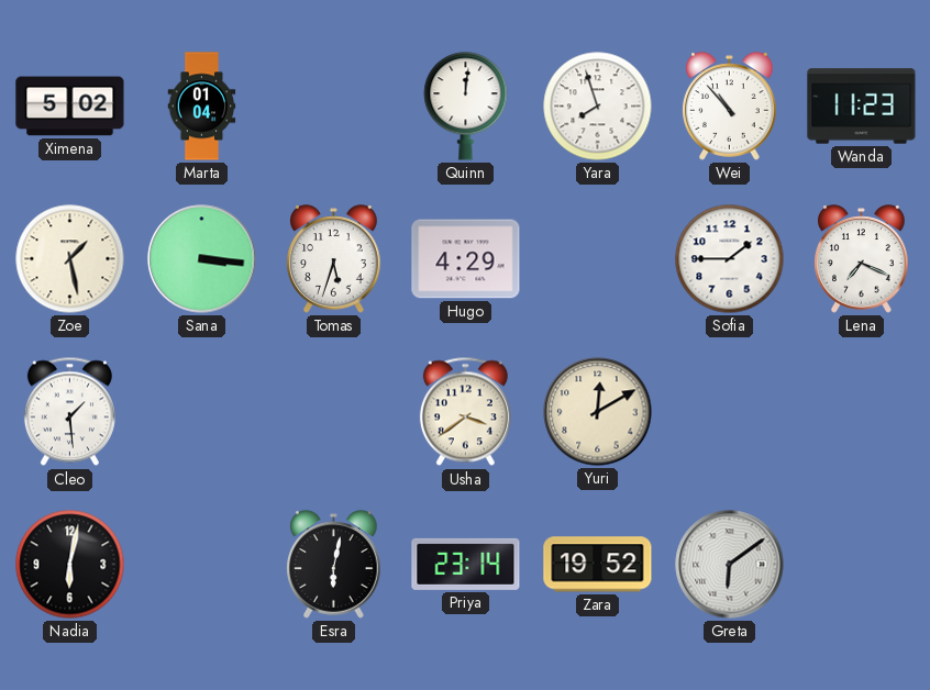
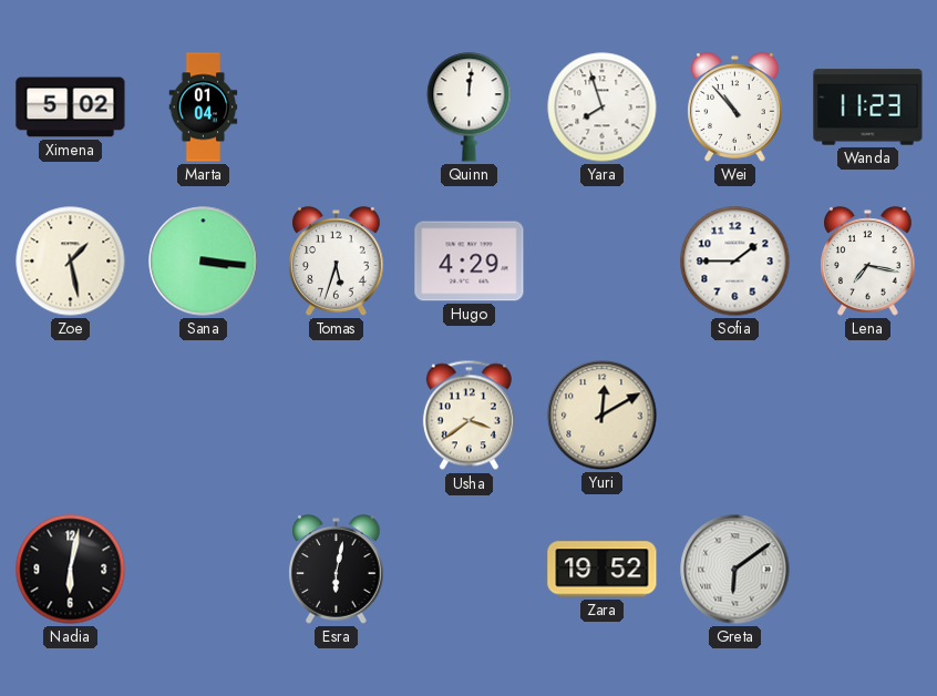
Lena: 7:19 -> 7:17
Cleo: 1:29 -> none
Priya: 23:14 -> none
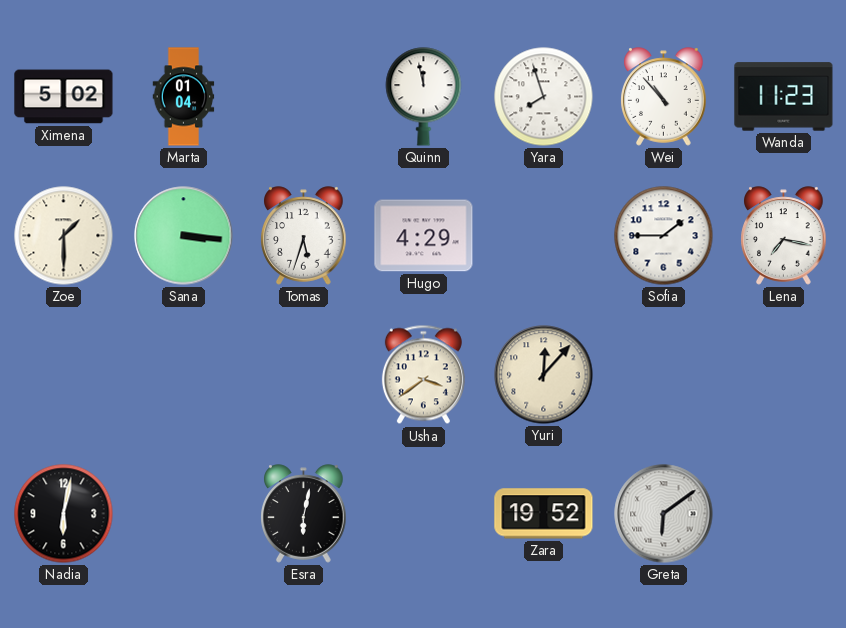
Quinn: 12:01 -> 11:58
Zoe: 1:28 -> 1:30
Yuri: 12:10 -> 12:07
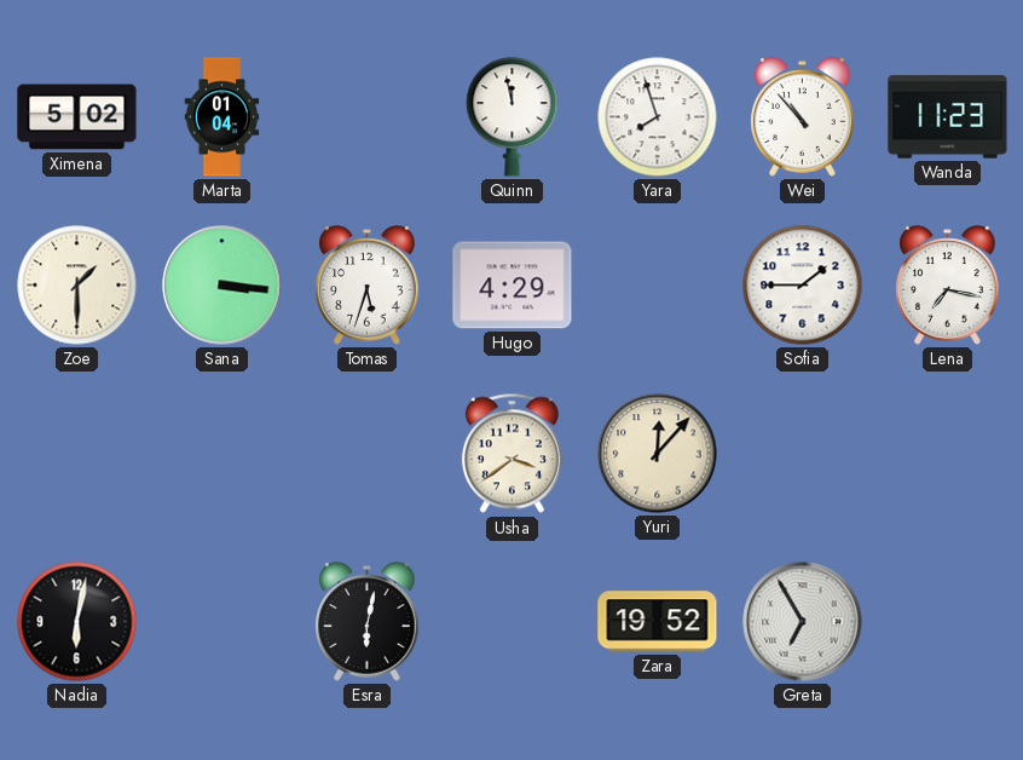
Greta: 6:09 -> 6:55
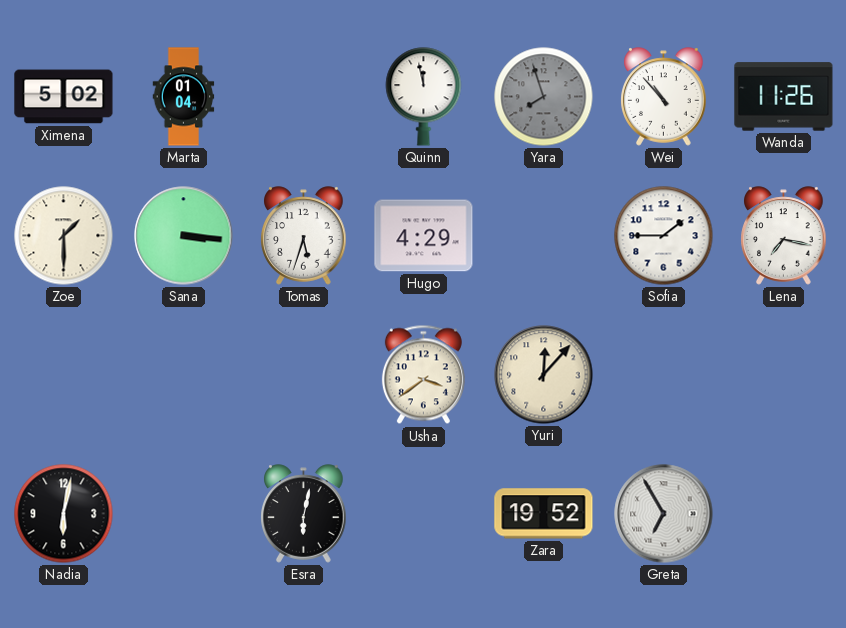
Yara dial: white -> grey
Wanda: 11:23 -> 11:26
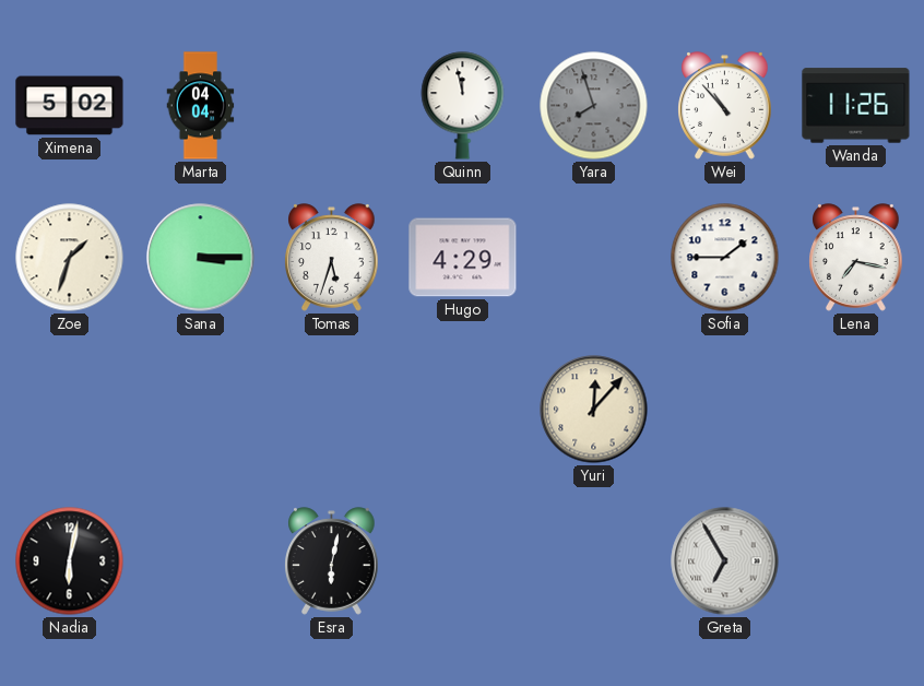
Marta: 01:04 -> 04:04
Zoe: 1:30 -> 1:33
Sana: 3:16 -> 3:15
Usha: 3:39 -> none
Zara: 19:52 -> none
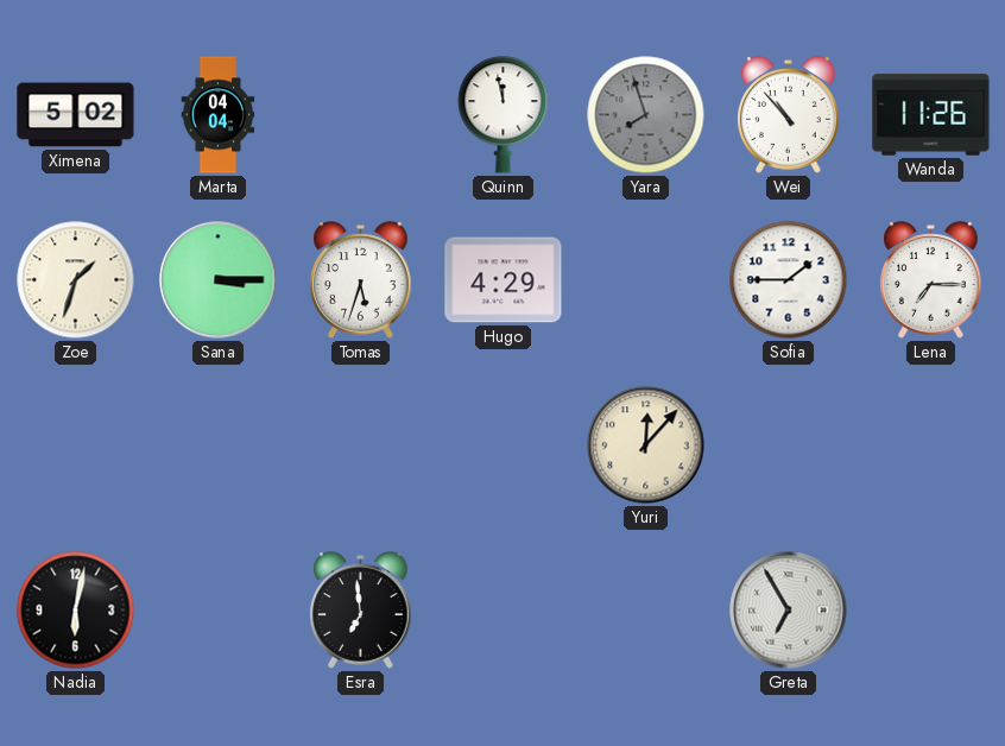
Lena: 7:17 -> 7:15
Esra: 6:02 -> 6:59
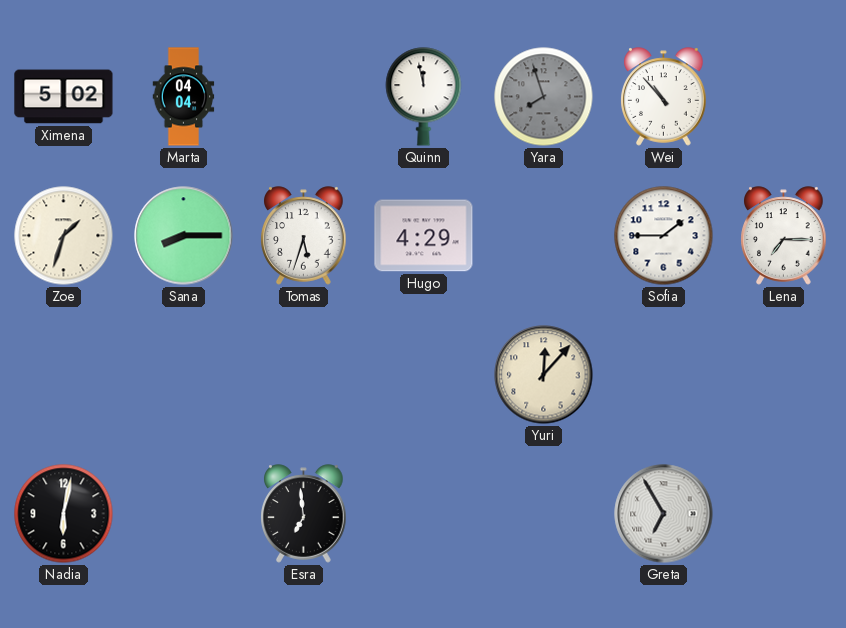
Wanda: 11:26 -> none
Sana: 3:15 -> 8:15
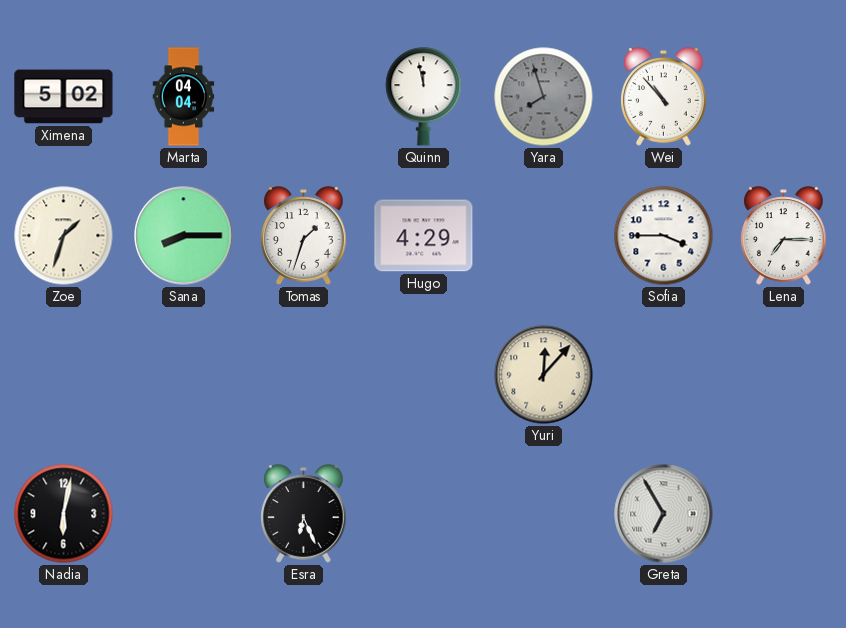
Tomas: 5:33 -> 1:33
Sofia: 1:45 -> 3:45
Esra: 6:59 -> 6:26
